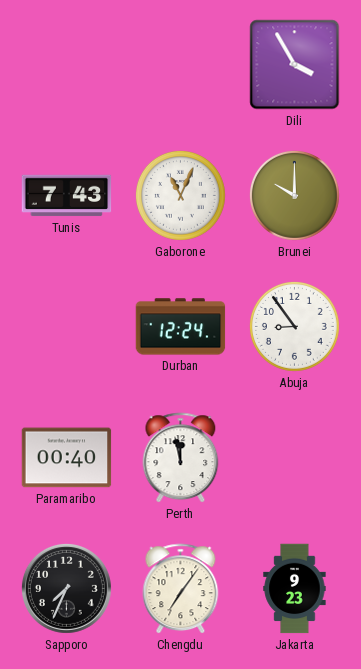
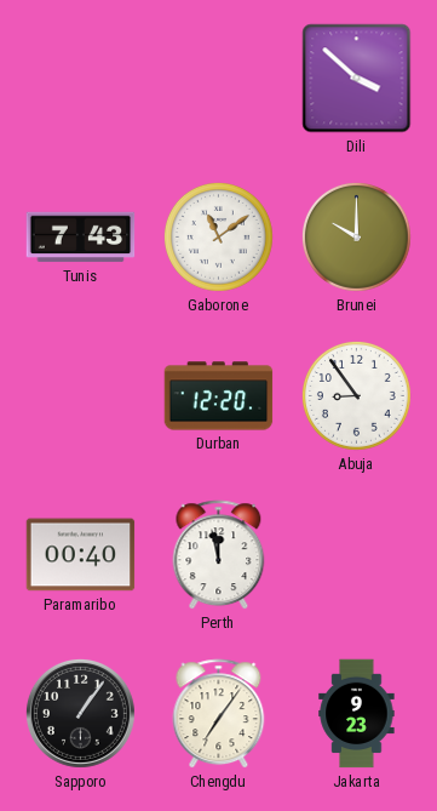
Dili: 3:55 -> 3:52
Gaborone: 11:04 -> 11:09
Durban: 12:24 -> 12:20
Sapporo: 7:34 -> 1:06
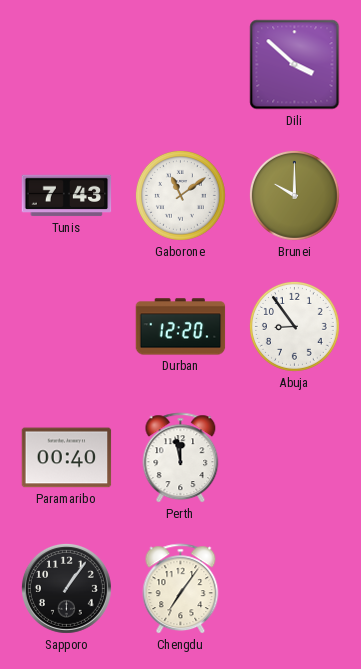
Jakarta: 9:23 -> none
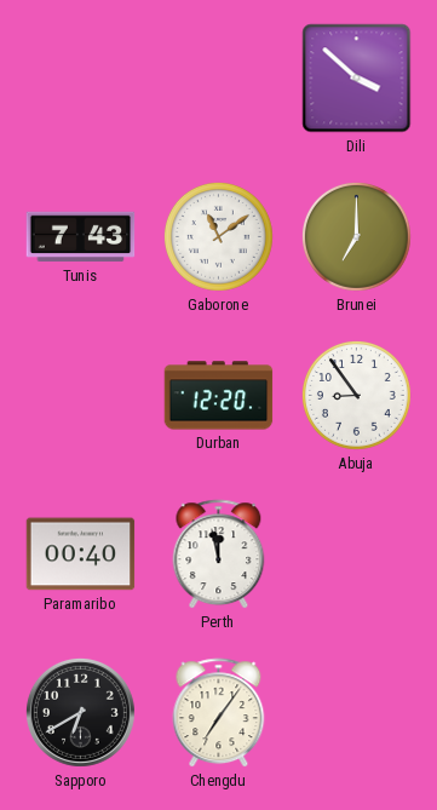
Brunei: 10:00 -> 7:00
Sapporo: 1:06 -> 6:40
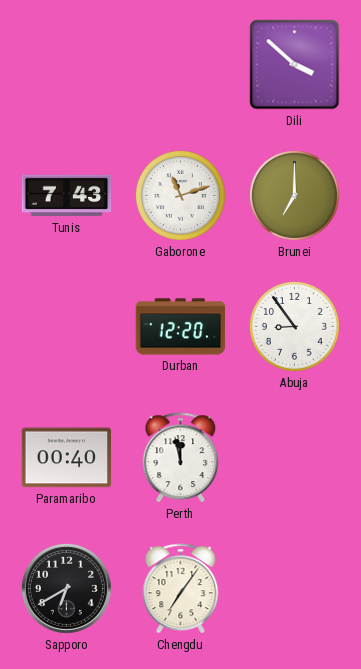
Gaborone: 11:09 -> 11:12
